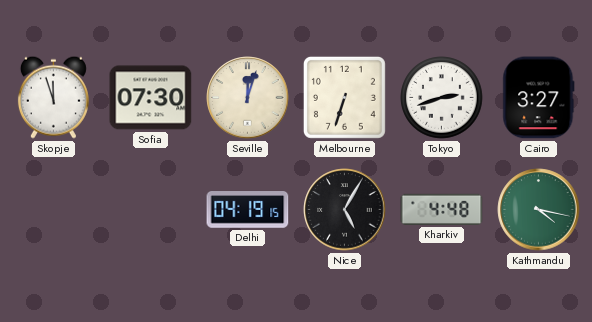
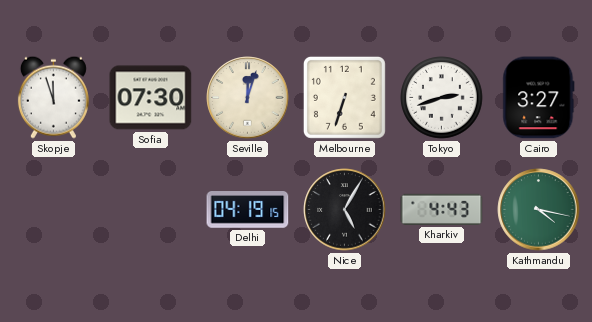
Kharkiv: 4:48 -> 4:43
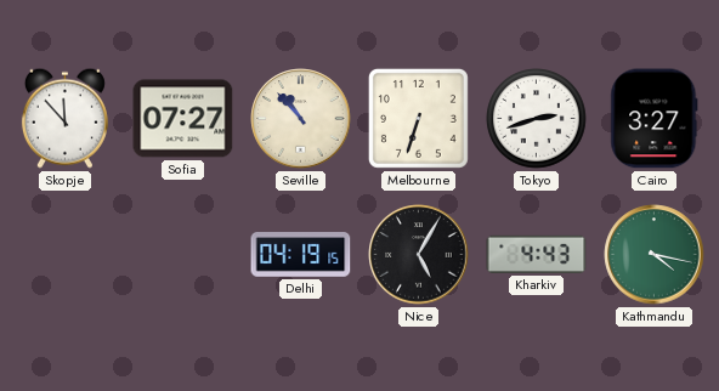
Skopje: 11:57 -> 11:53
Sofia: 07:30 -> 07:27
Seville: 12:03 -> 10:53
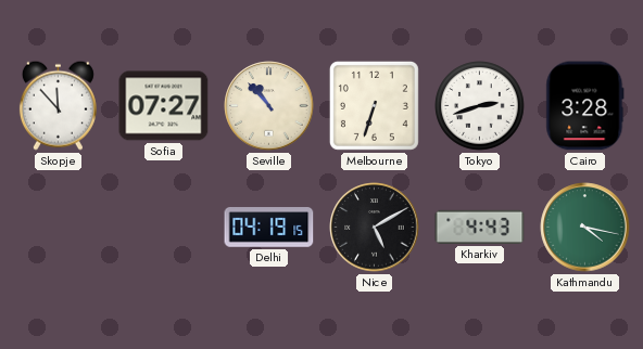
Cairo: 3:27 -> 3:28
Nice: 5:05 -> 5:10
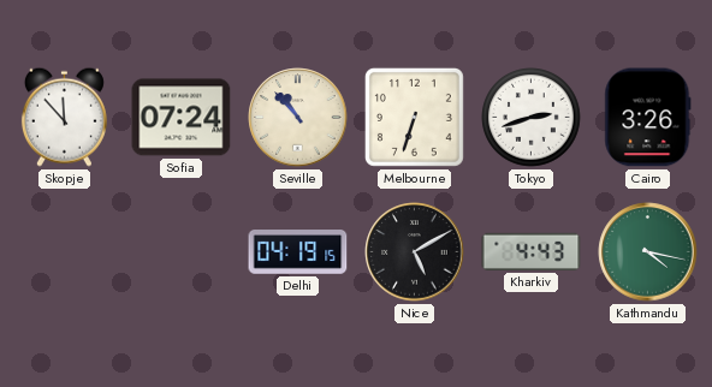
Sofia: 07:27 -> 07:24
Cairo: 3:28 -> 3:26
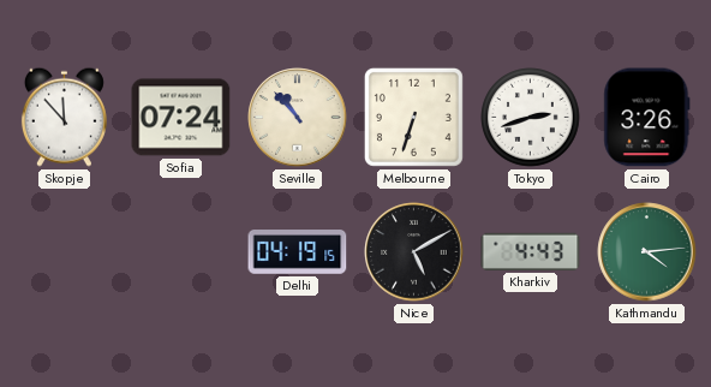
Kathmandu: 4:17 -> 4:14
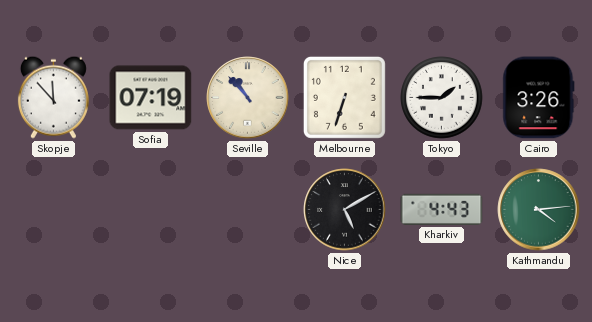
Sofia: 07:24 -> 07:19
Tokyo: 2:42 -> 1:45
Delhi: 04:19 -> none
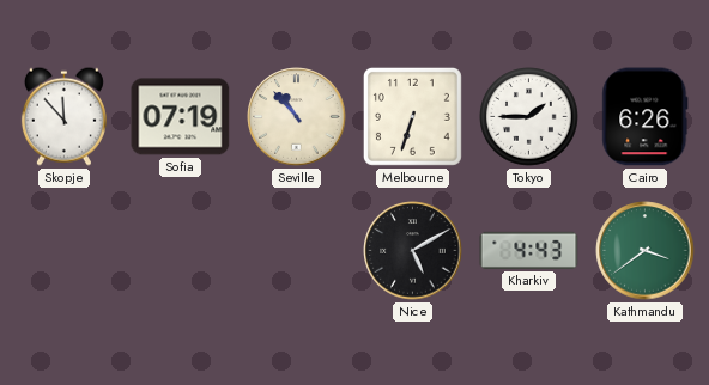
Cairo: 3:26 -> 6:26
Kathmandu: 4:14 -> 3:39
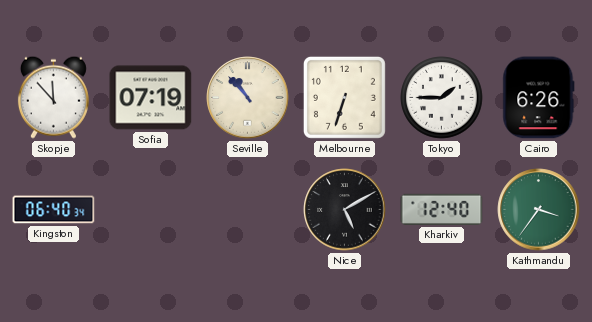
Kingston: none -> 06:40
Kharkiv: 4:43 -> 12:40
Kathmandu: 3:39 -> 3:36
